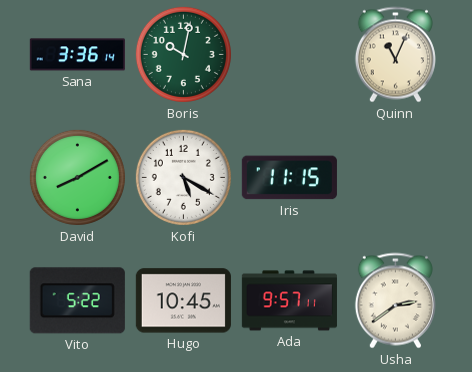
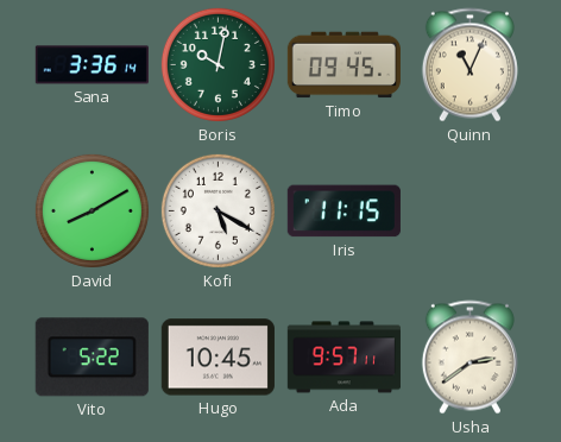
Timo: none -> 09:45
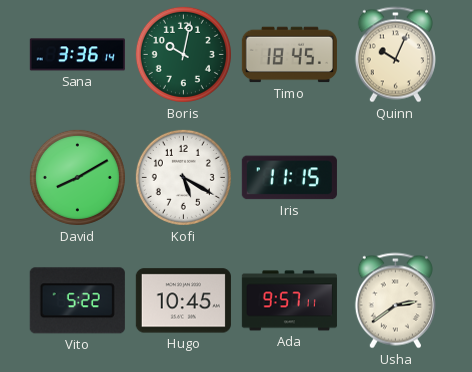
Timo: 09:45 -> 18:45
Quinn: 11:04 -> 10:04
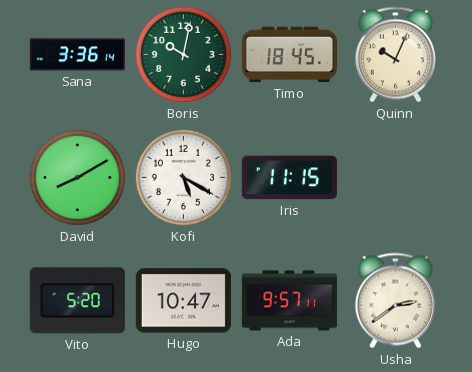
Vito: 5:22 -> 5:20
Hugo: 10:45 -> 10:47
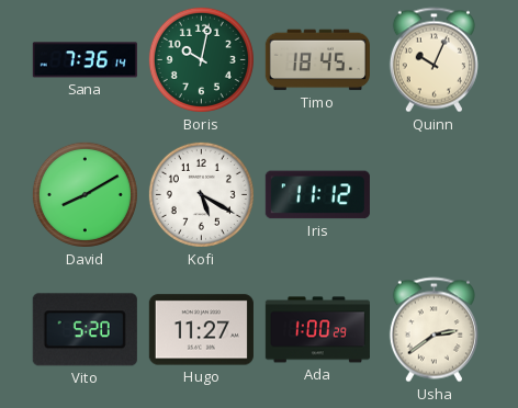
Sana: 3:36 -> 7:36
Iris: 11:15 -> 11:12
Hugo: 10:47 -> 11:27
Ada: 9:57 -> 1:00
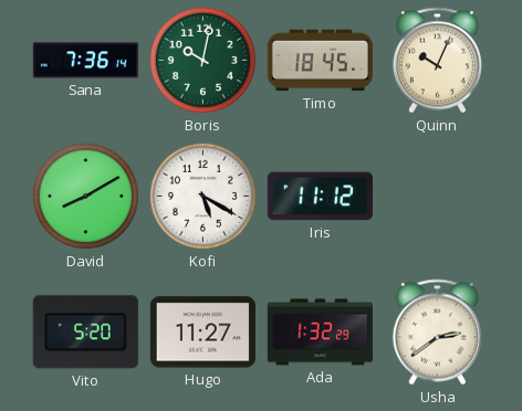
Ada: 1:00 -> 1:32
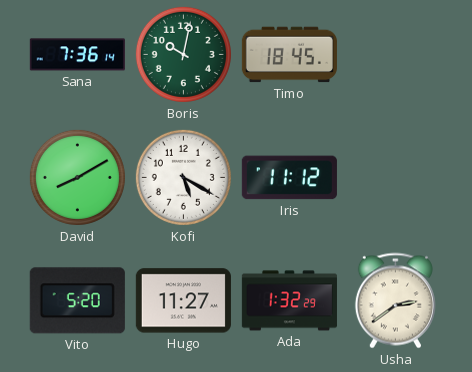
Quinn: 10:04 -> none
